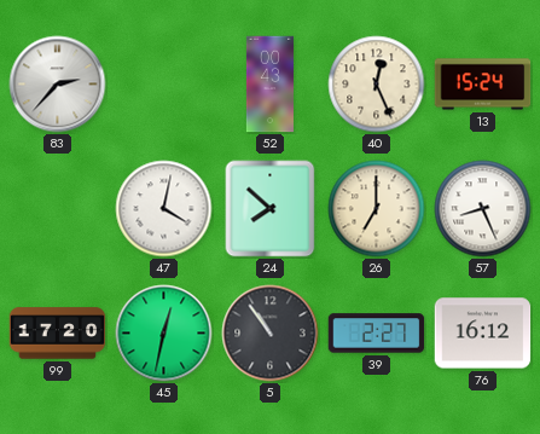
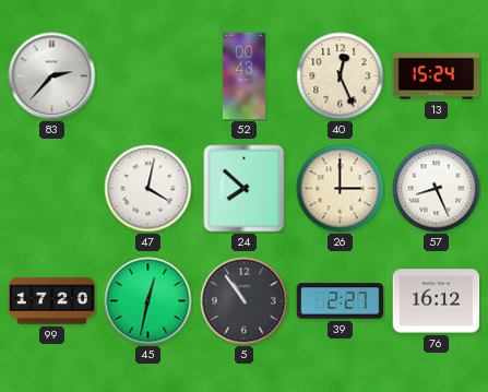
26: 7:00 -> 3:00
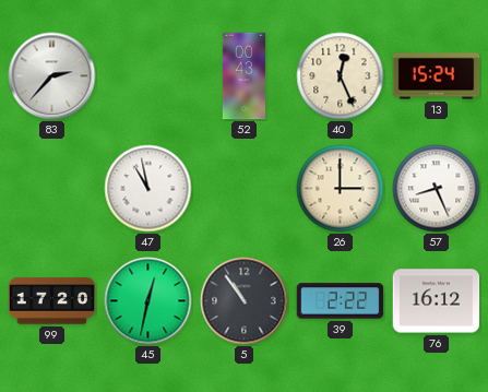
47: 4:02 -> 10:58
24: 7:52 -> none
39: 2:27 -> 2:22
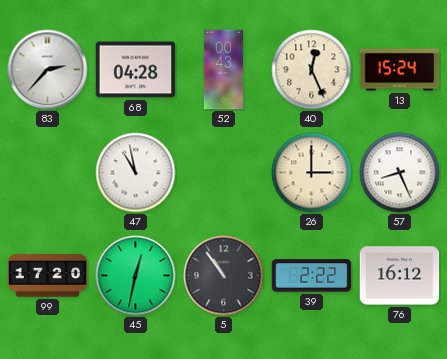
68: none -> 04:28
